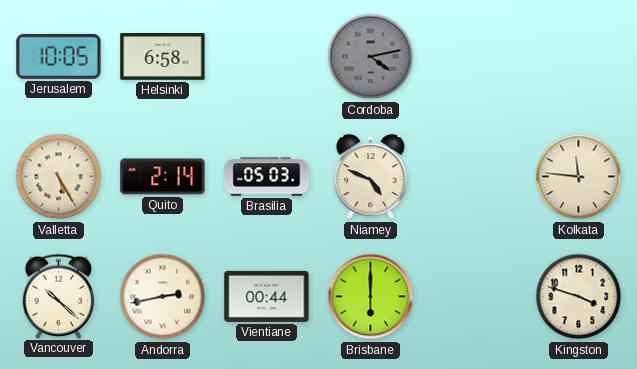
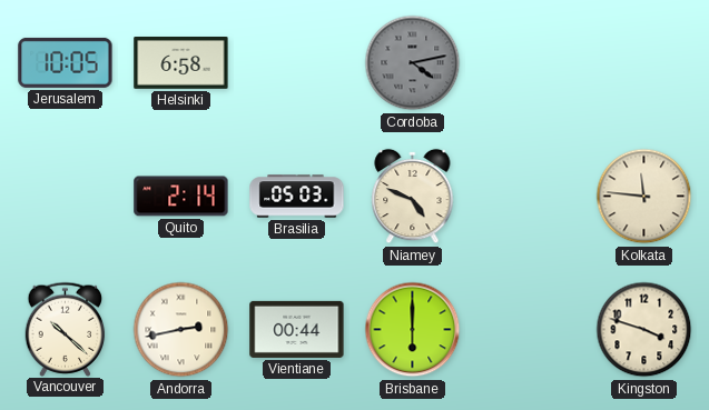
Valletta: 5:25 -> none
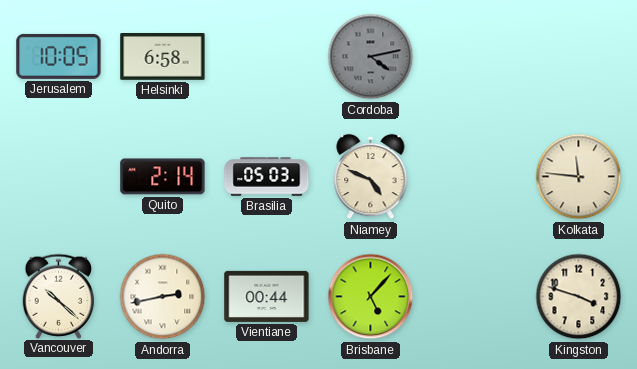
Brisbane: 6:00 -> 5:07
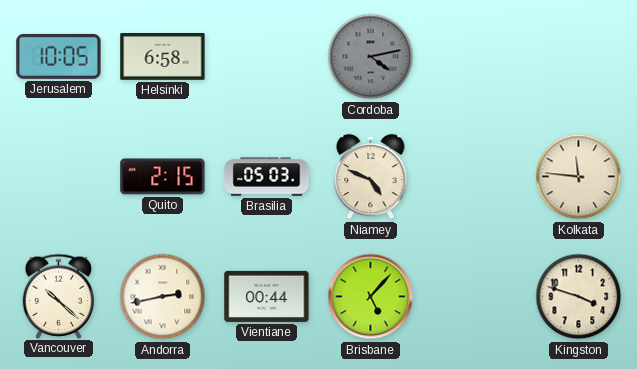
Quito: 2:14 -> 2:15
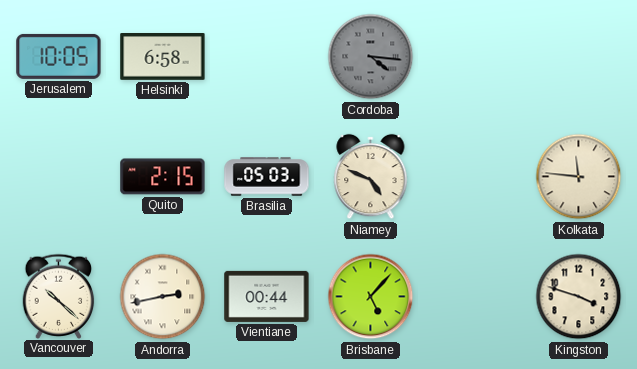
Cordoba: 4:13 -> 4:16
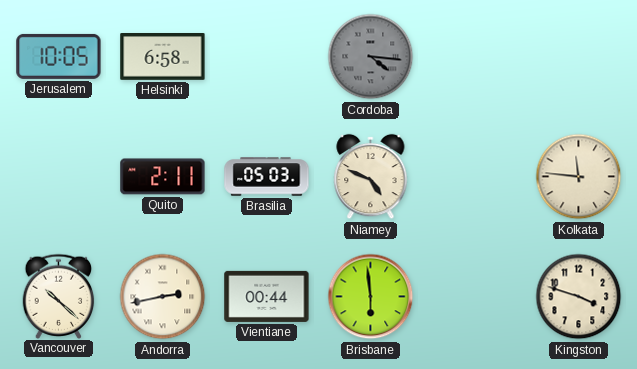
Quito: 2:15 -> 2:11
Brisbane: 5:07 -> 5:59
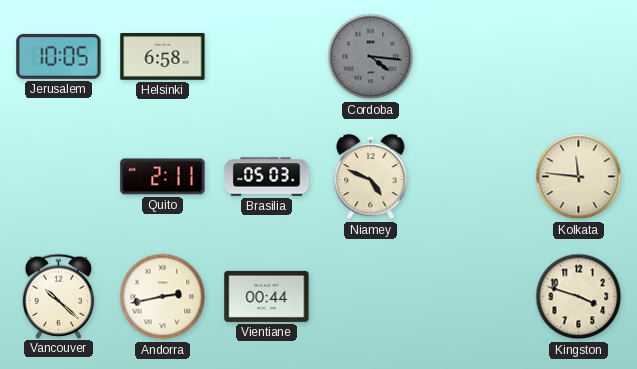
Brisbane: 5:59 -> none
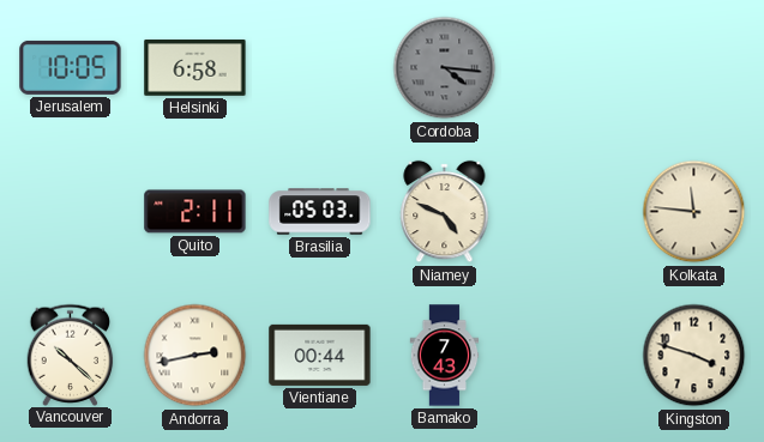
Bamako: none -> 7:43
